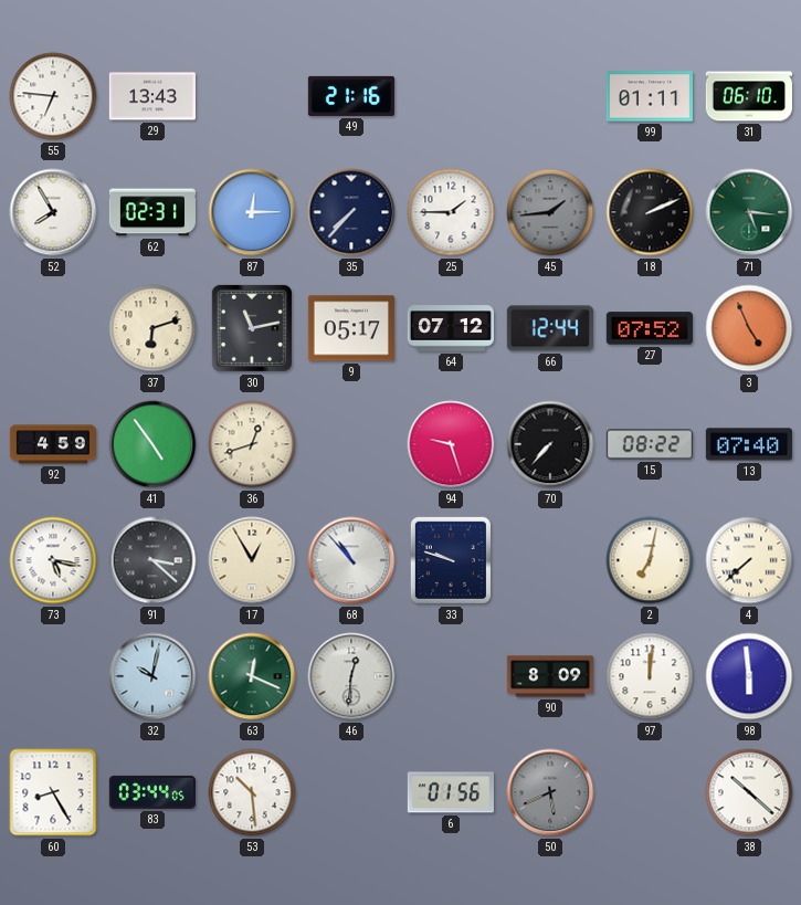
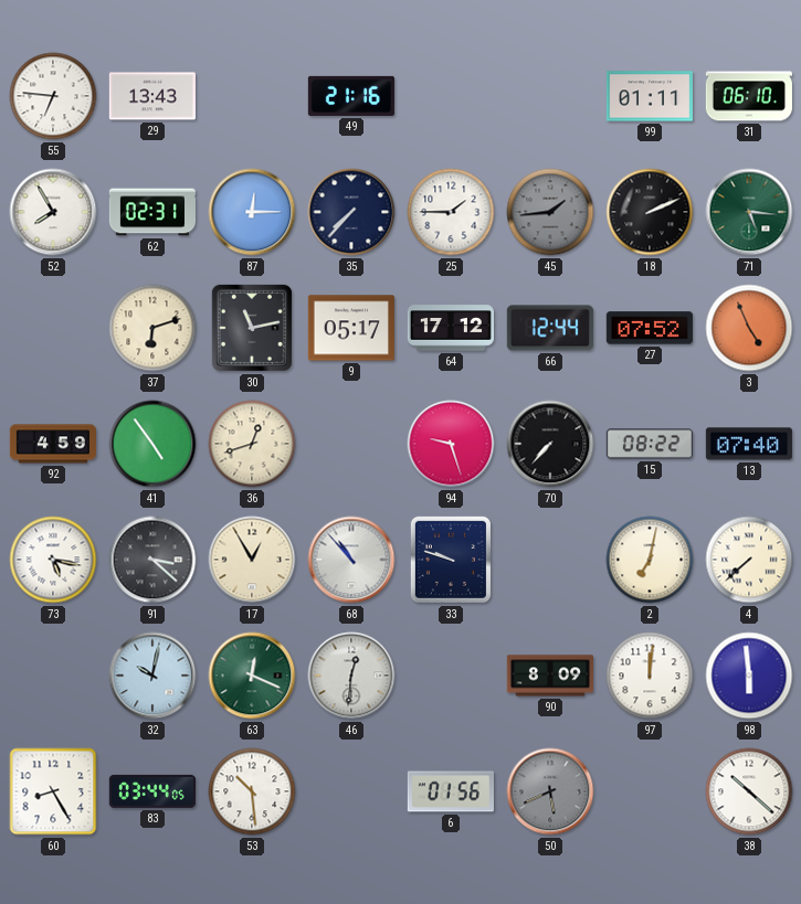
64: 07:12 -> 17:12
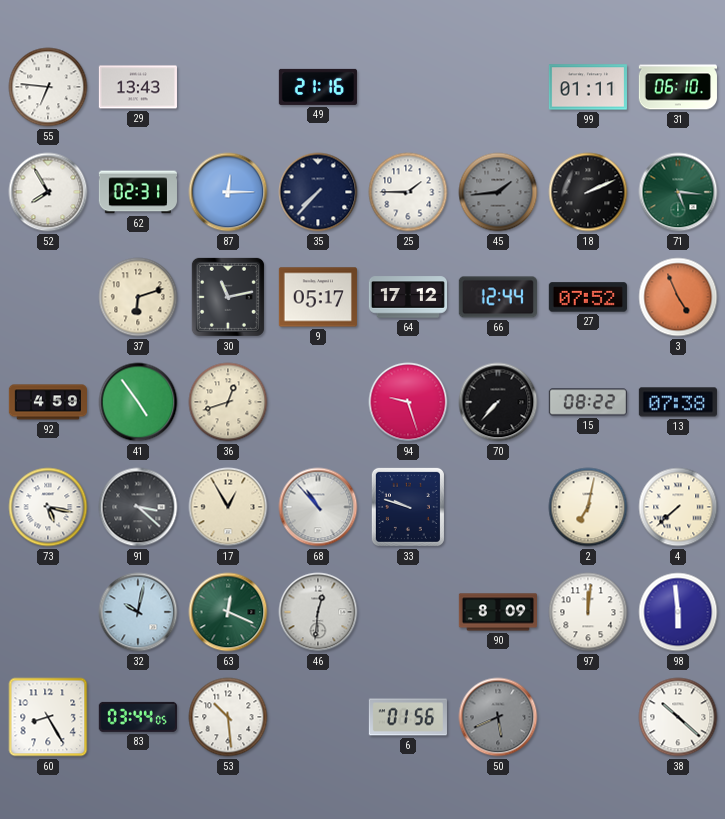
13: 07:40 -> 07:38
